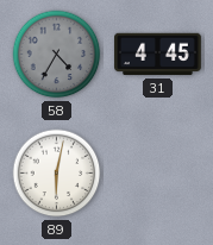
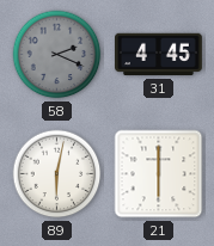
58: 4:35 -> 2:19
21: none -> 6:00
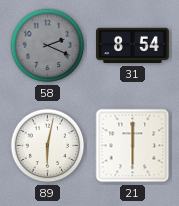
31: 4:45 -> 8:54
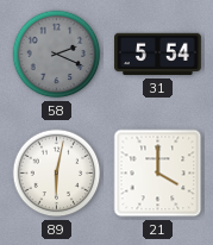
31: 8:54 -> 5:54
21: 6:00 -> 4:00
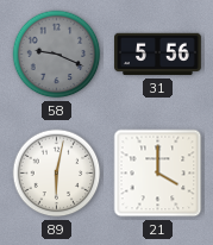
58: 2:19 -> 9:19
31: 5:54 -> 5:56
